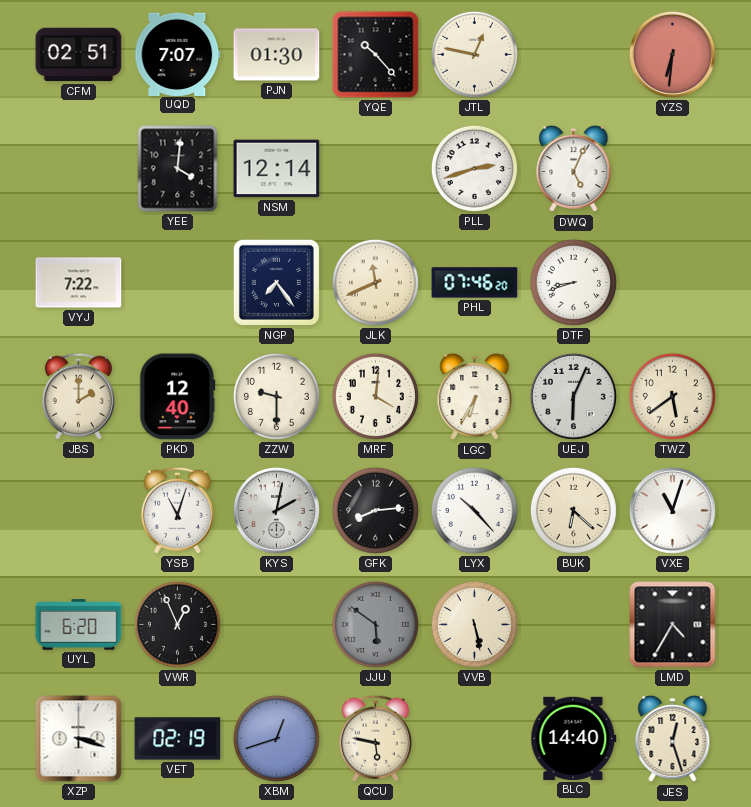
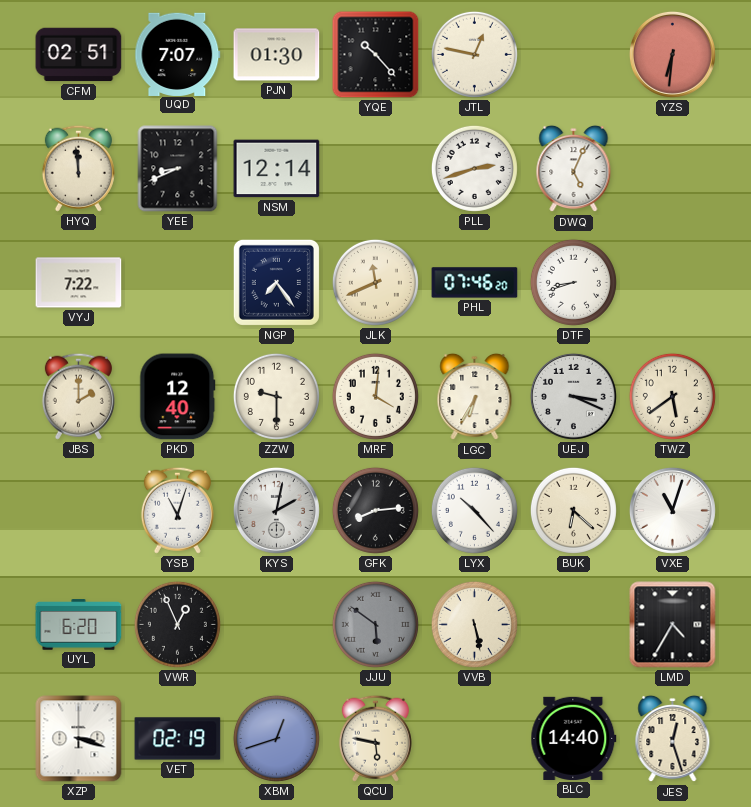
HYQ: none -> 11:59
YEE: 4:01 -> 8:41
UEJ: 6:04 -> 3:19
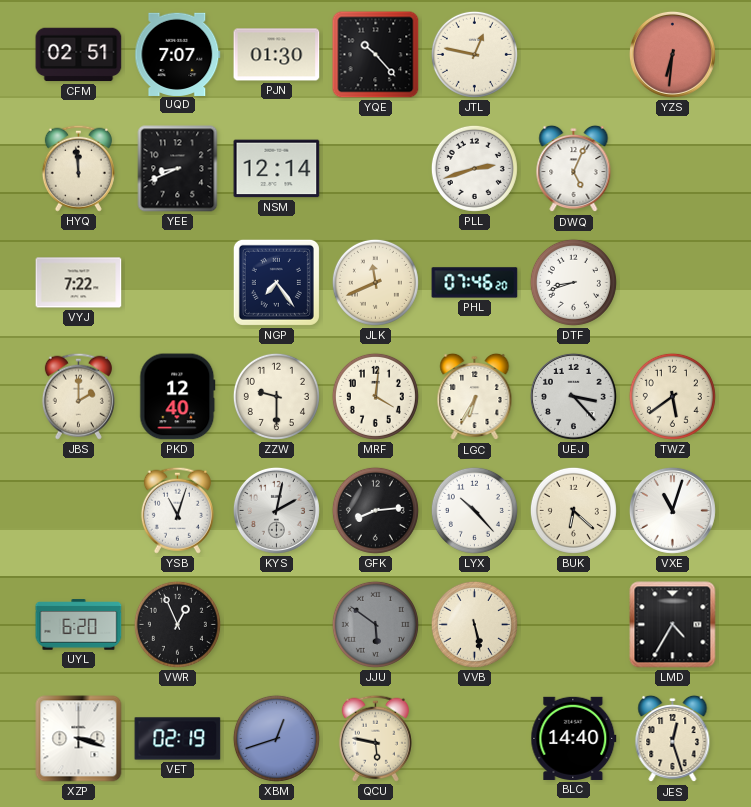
UEJ: 3:19 -> 3:23
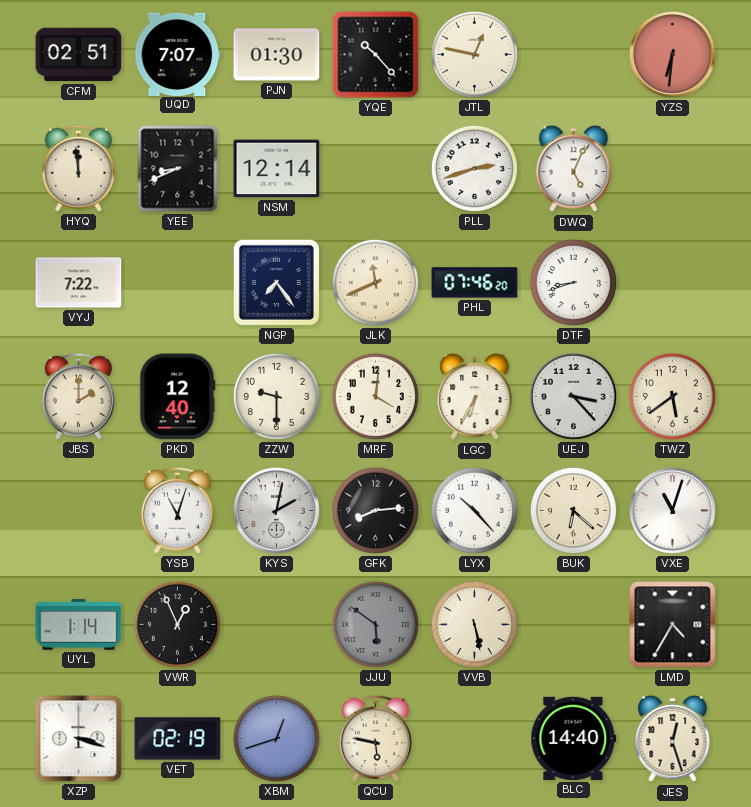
UYL: 6:20 -> 1:14
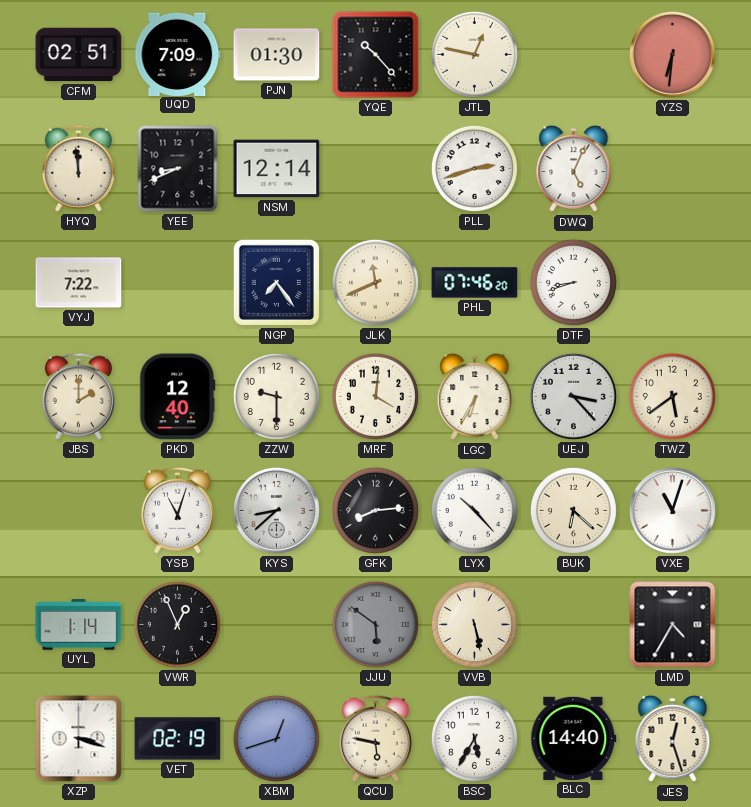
UQD: 7:07 -> 7:09
KYS: 2:02 -> 8:38
BSC: none -> 5:35
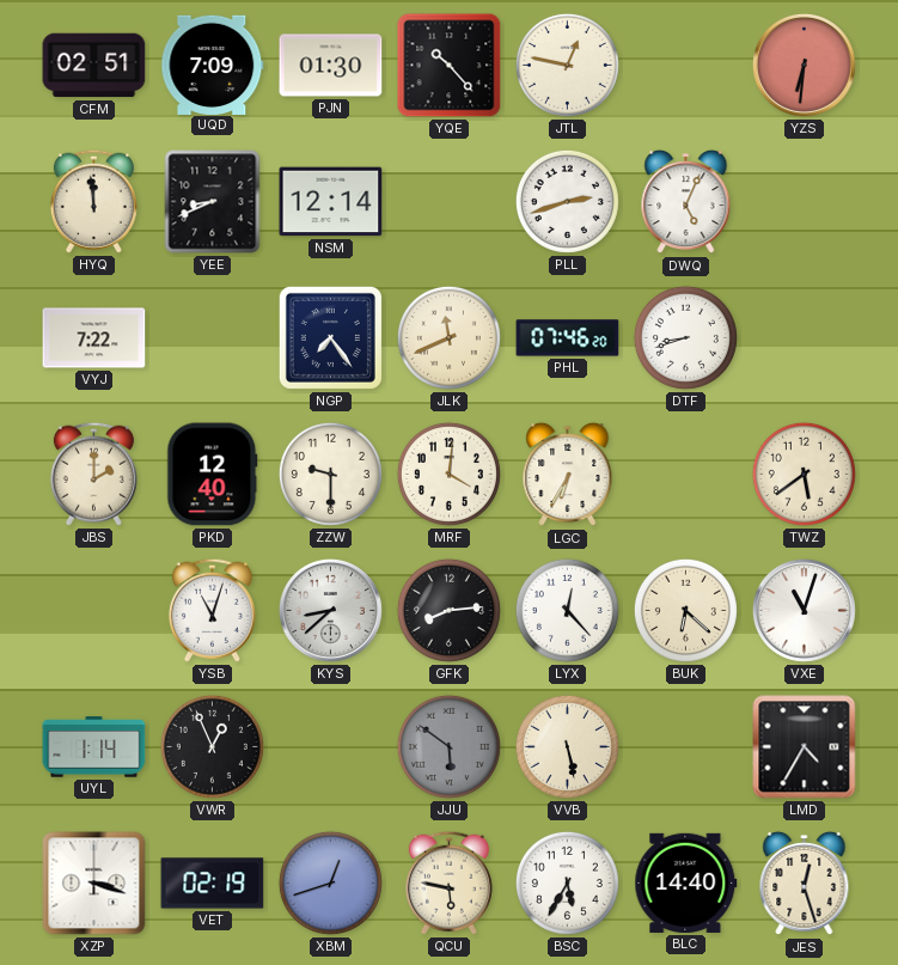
UEJ: 3:23 -> none
LYX: 10:23 -> 12:23
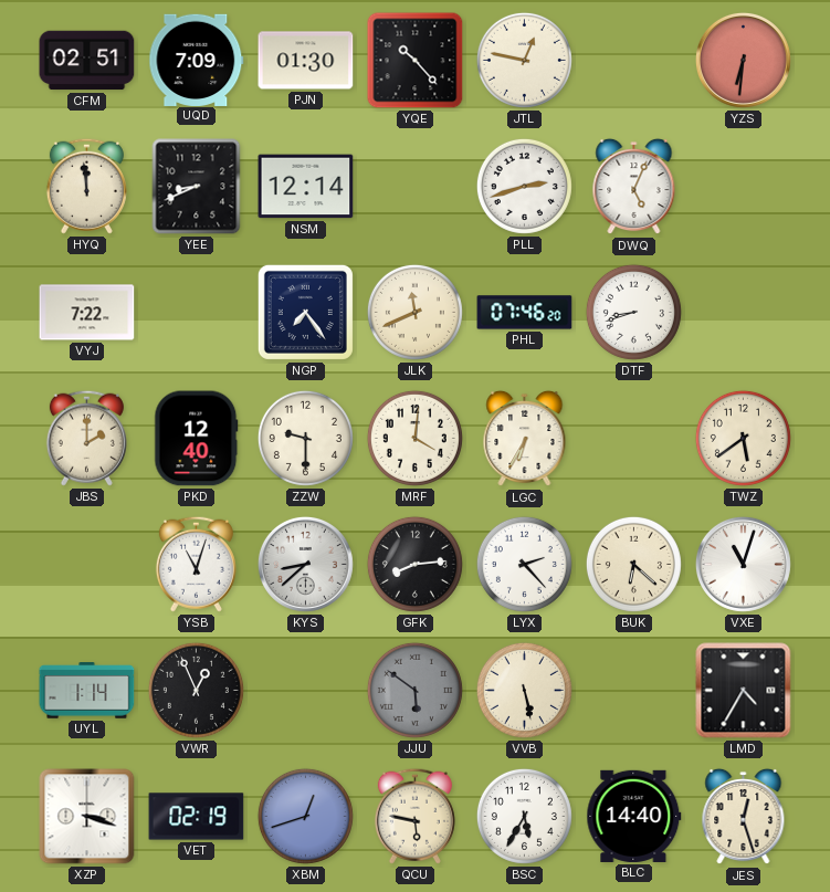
LYX: 12:23 -> 2:23
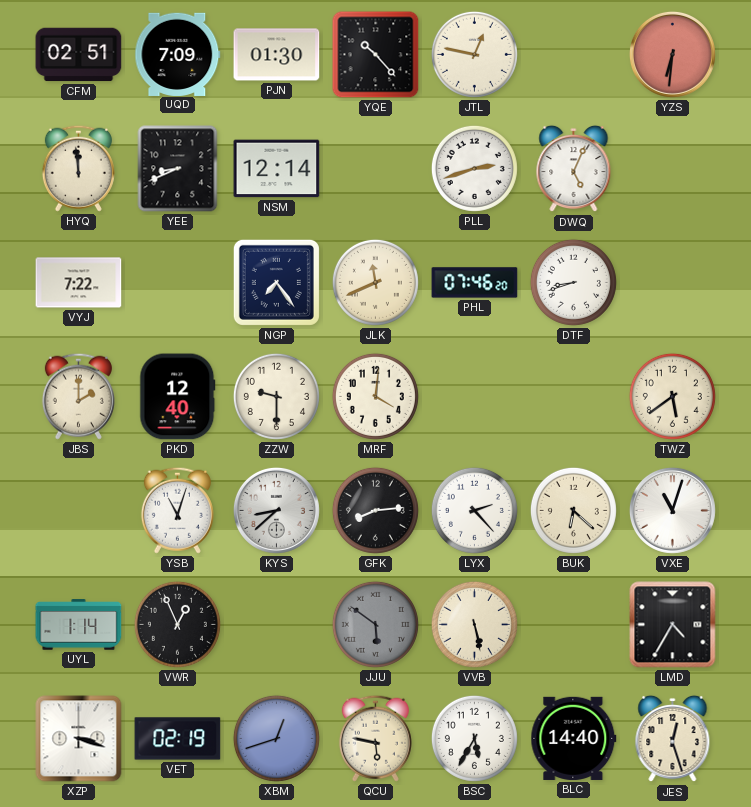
LGC: 6:35 -> none
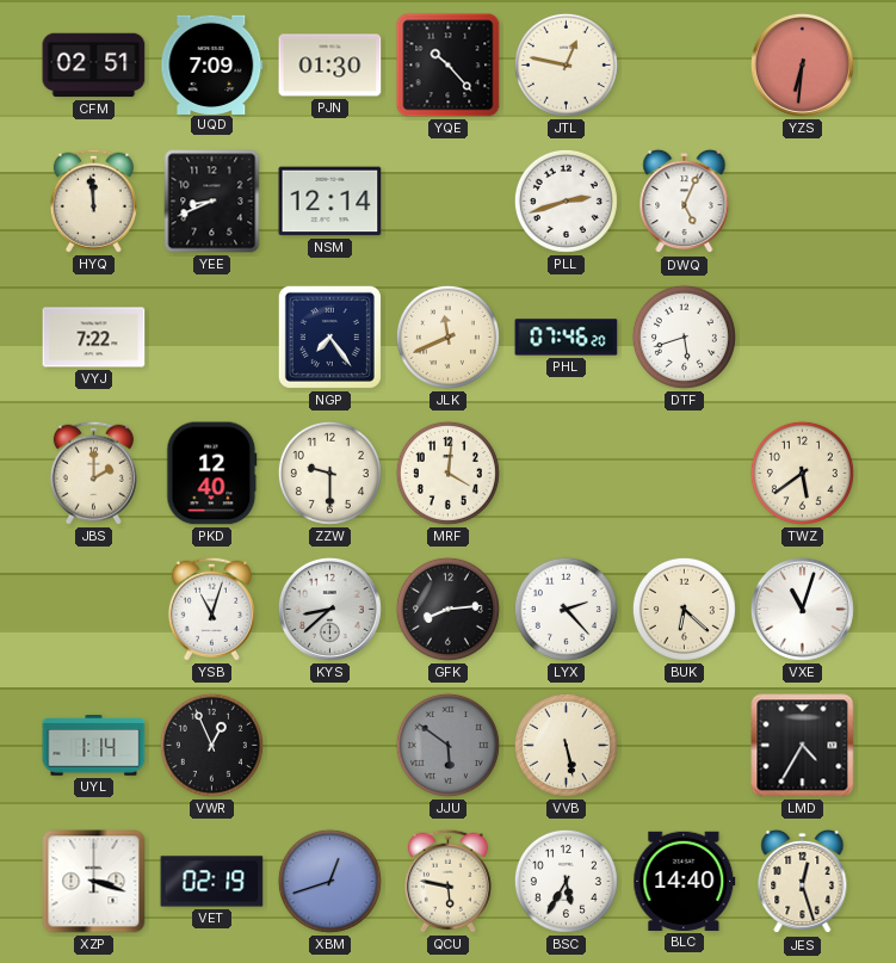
DTF: 8:42 -> 5:42
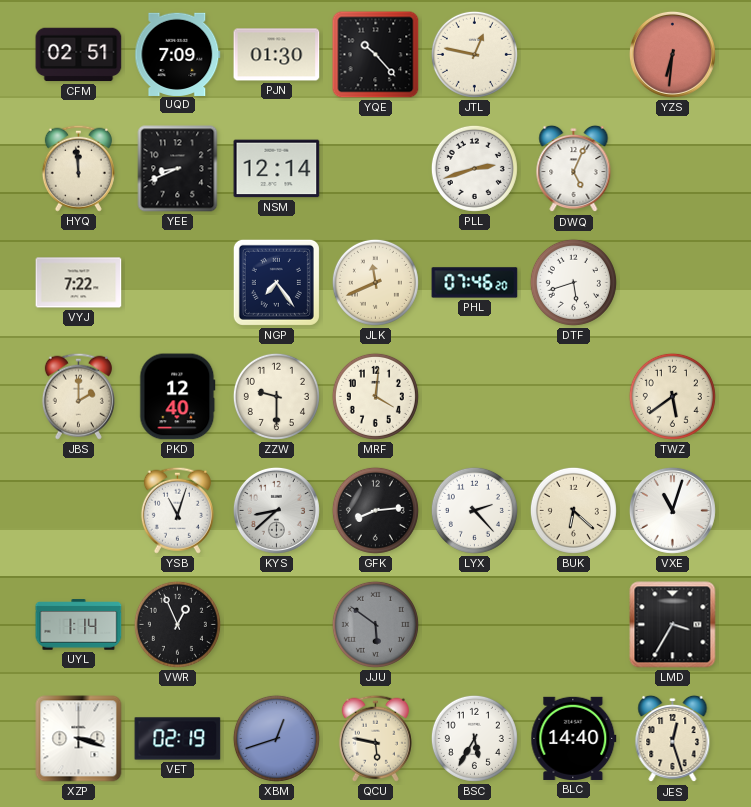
VVB: 5:28 -> none
LMD: 4:35 -> 3:35
